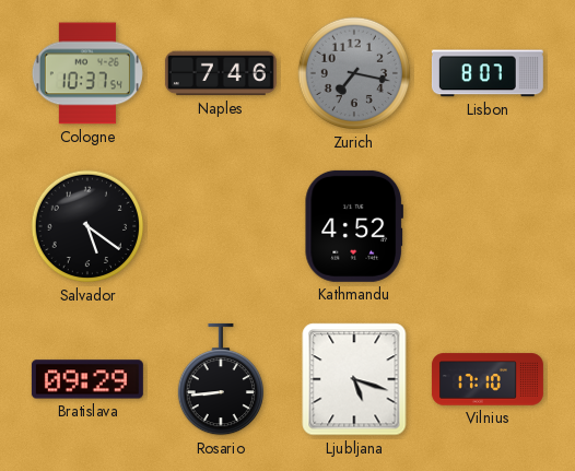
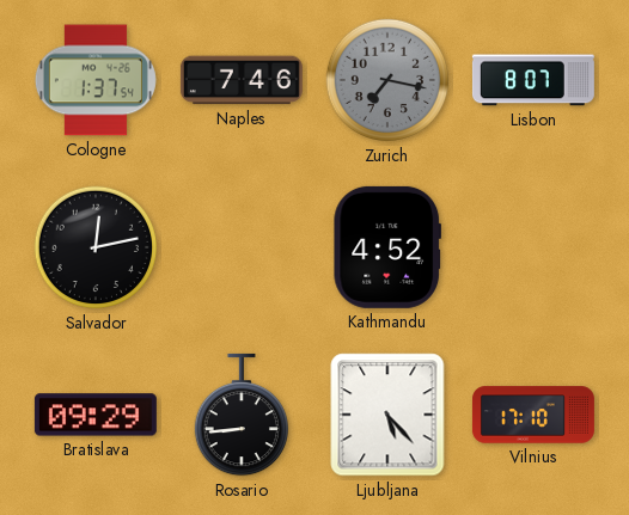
Cologne: 10:37 -> 1:37
Salvador: 5:21 -> 12:13
Ljubljana: 5:18 -> 5:23
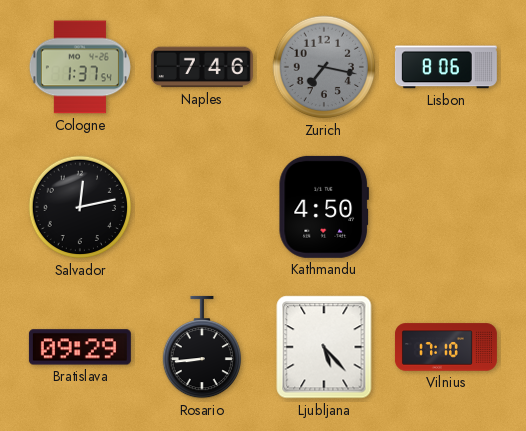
Lisbon: 8:07 -> 8:06
Kathmandu: 4:52 -> 4:50
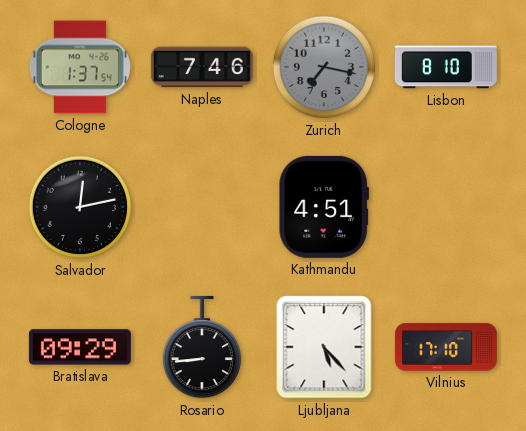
Lisbon: 8:06 -> 8:10
Kathmandu: 4:50 -> 4:51
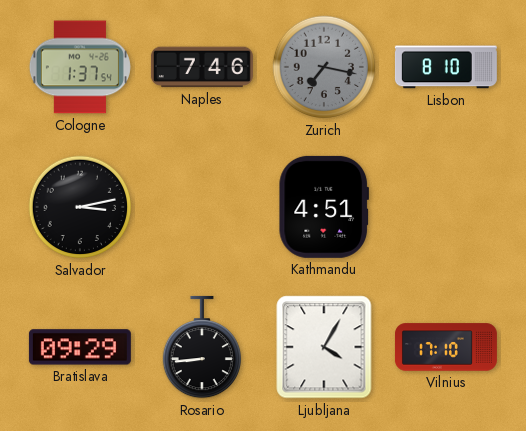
Salvador: 12:13 -> 3:13
Ljubljana: 5:23 -> 4:05
